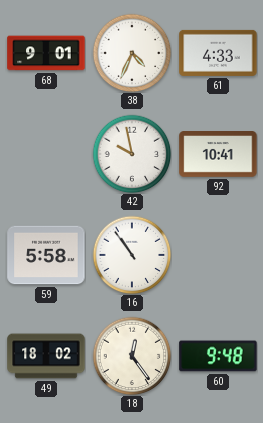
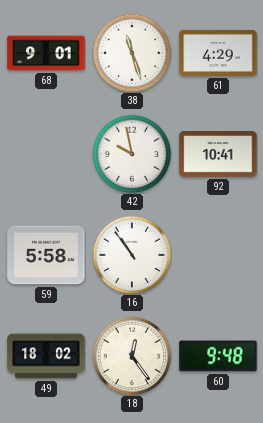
38: 4:34 -> 11:27
61: 4:33 -> 4:29
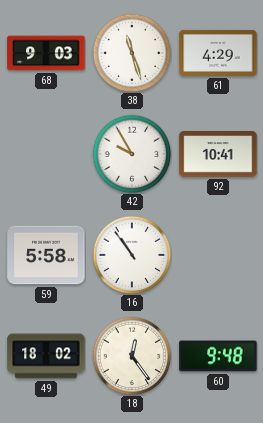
68: 9:01 -> 9:03
42: 9:58 -> 9:55
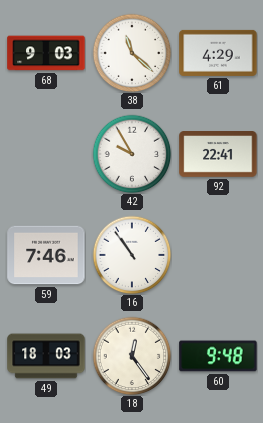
38: 11:27 -> 11:22
92: 10:41 -> 22:41
59: 5:58 -> 7:46
49: 18:02 -> 18:03
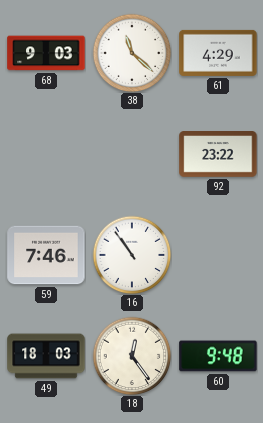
42: 9:55 -> none
92: 22:41 -> 23:22
